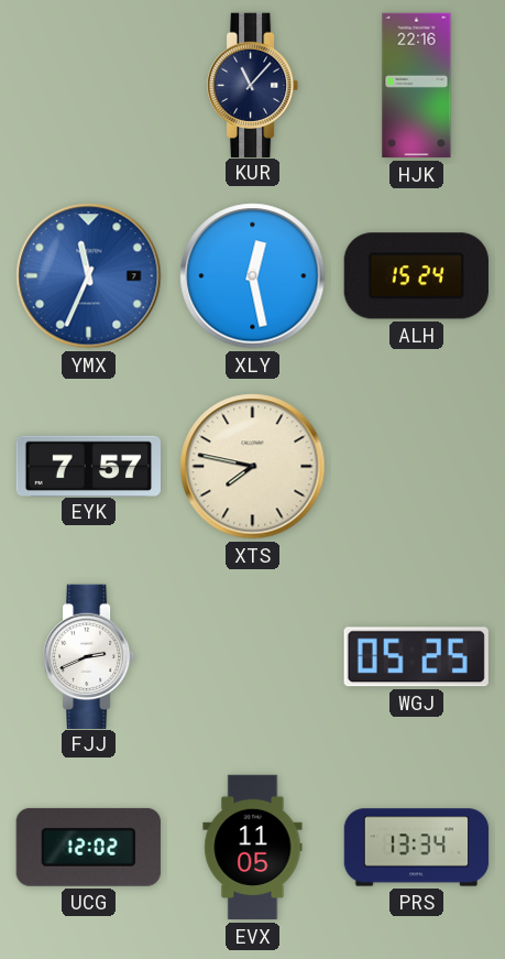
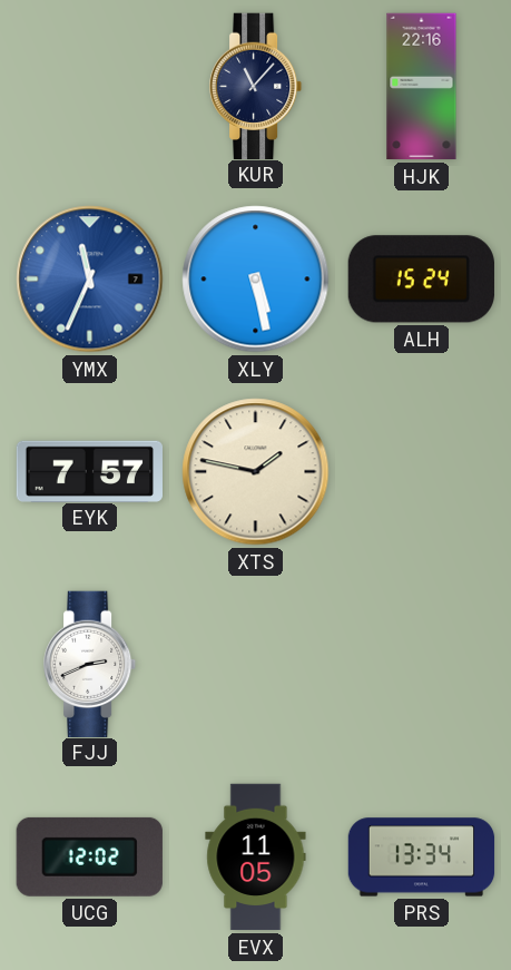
XLY: 12:28 -> 5:28
XTS: 7:47 -> 1:47
WGJ: 05:25 -> none
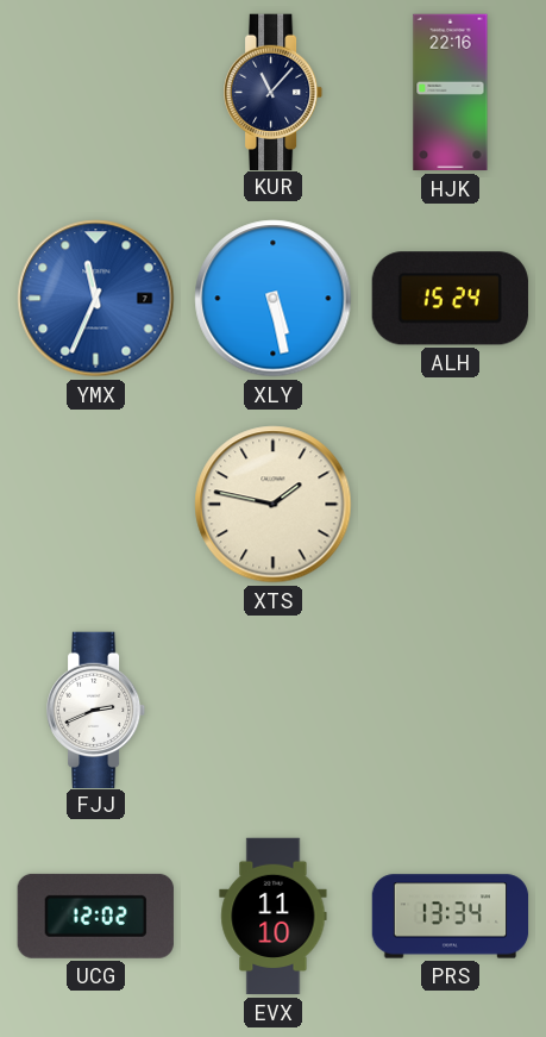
EYK: 7:57 -> none
EVX: 11:05 -> 11:10
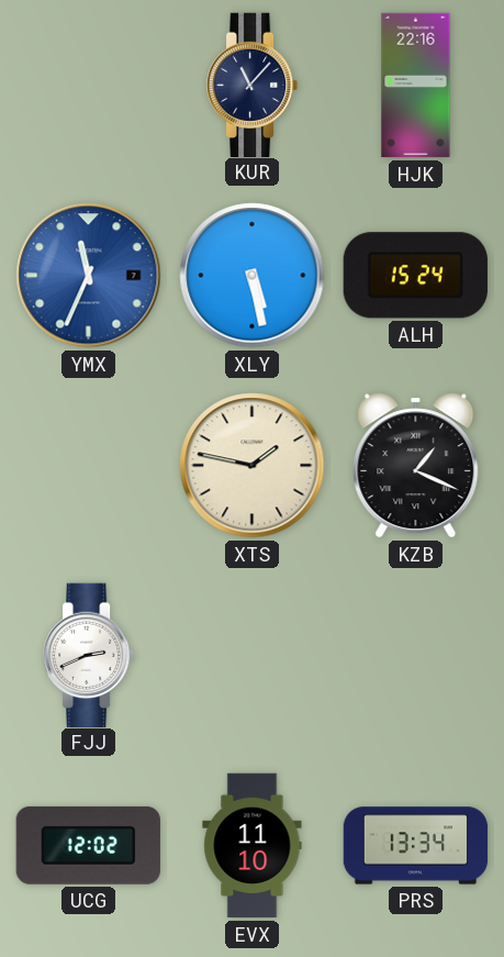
KZB: none -> 1:19
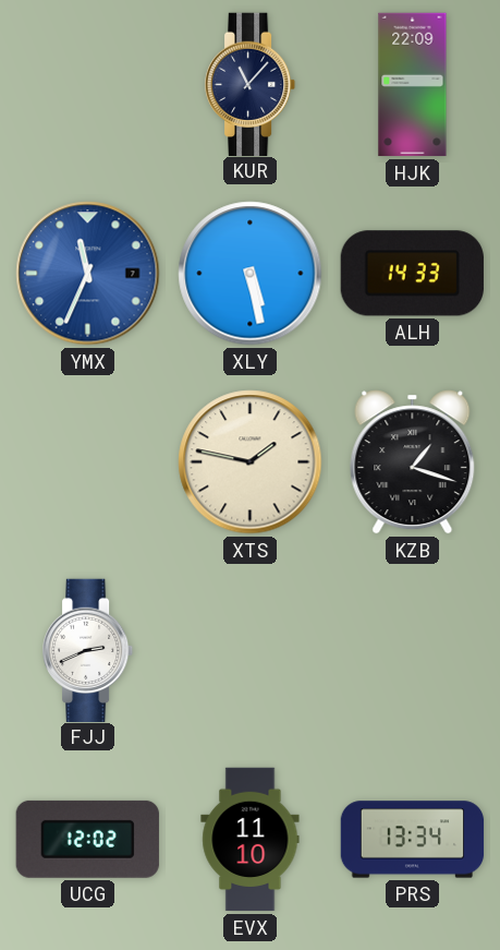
HJK: 22:16 -> 22:09
ALH: 15:24 -> 14:33
KZB: 1:19 -> 1:18
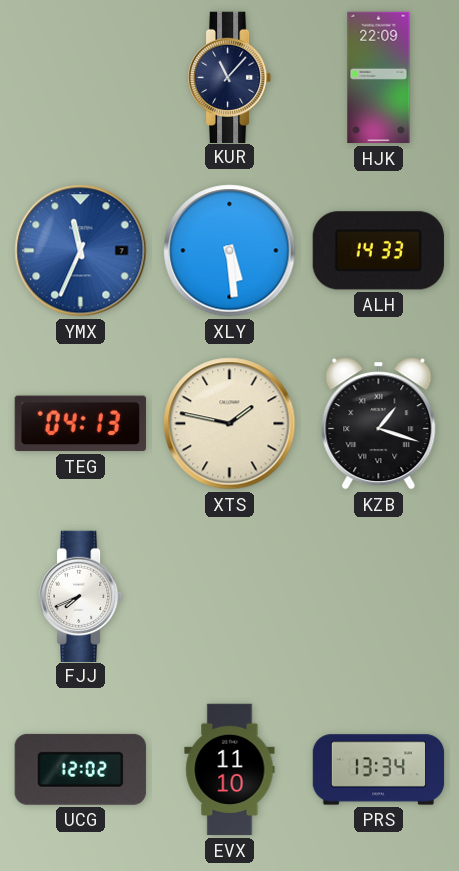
XLY: 5:28 -> 5:29
TEG: none -> 04:13
FJJ: 2:41 -> 7:41
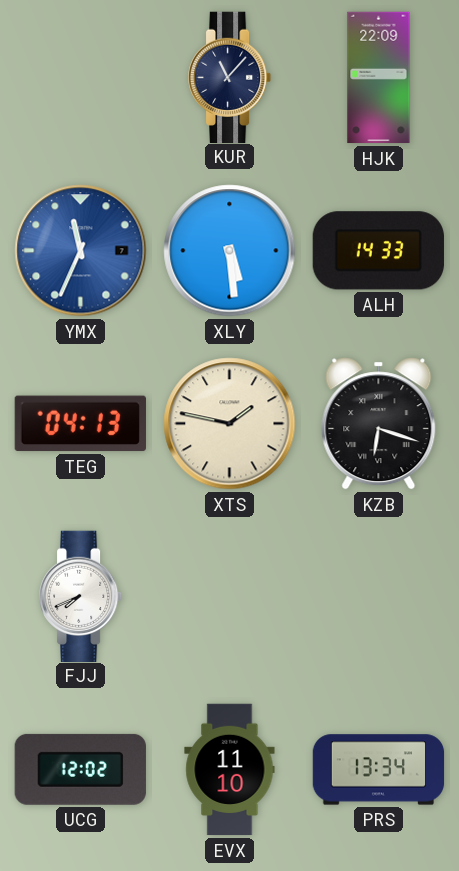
KZB: 1:18 -> 6:18
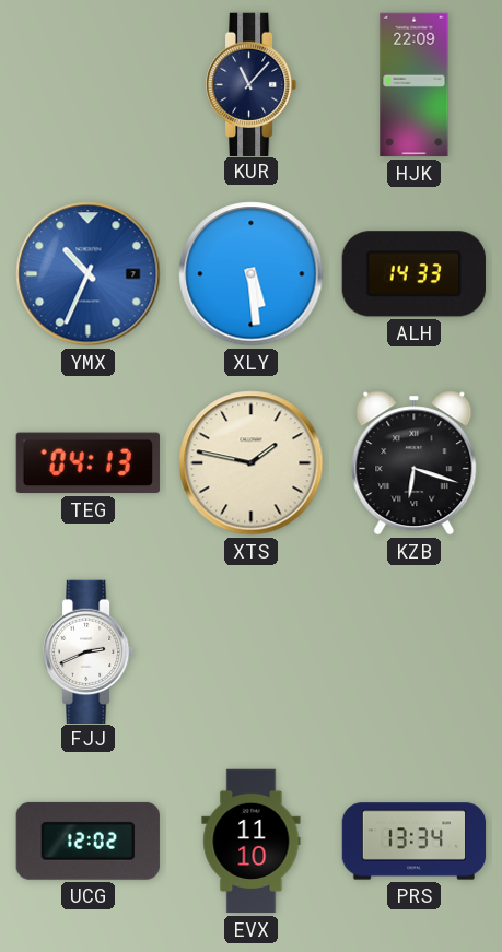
YMX: 11:34 -> 10:34
FJJ: 7:41 -> 2:41
